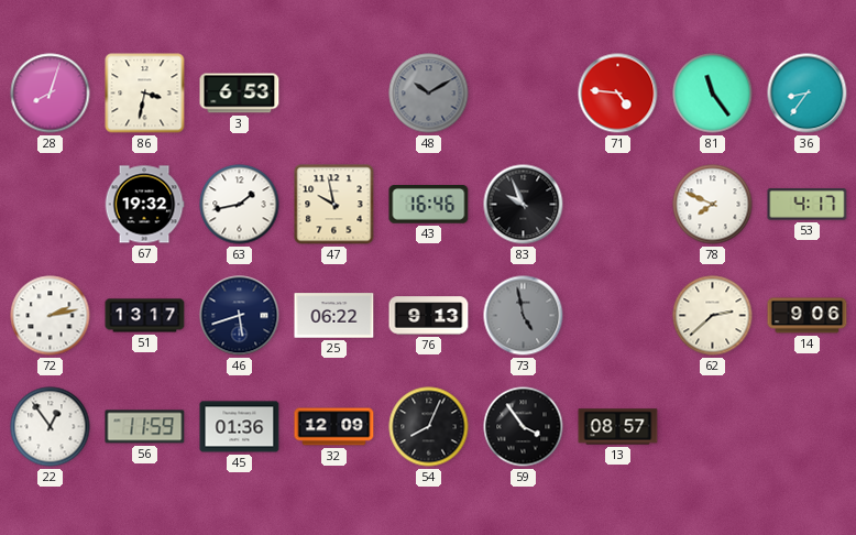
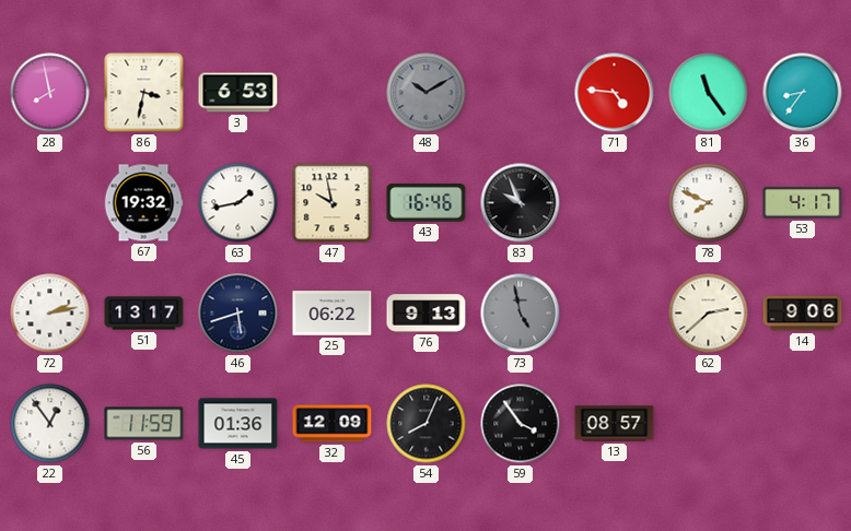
28: 8:03 -> 7:58
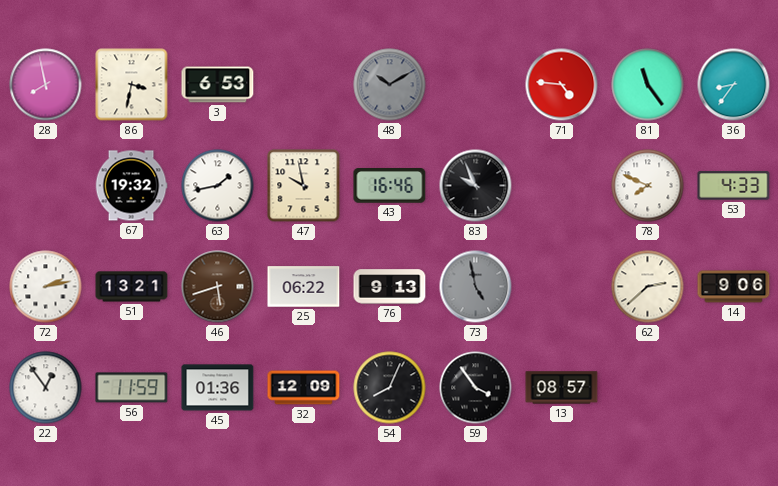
53: 4:17 -> 4:33
51: 13:17 -> 13:21
46 dial: navy -> brown
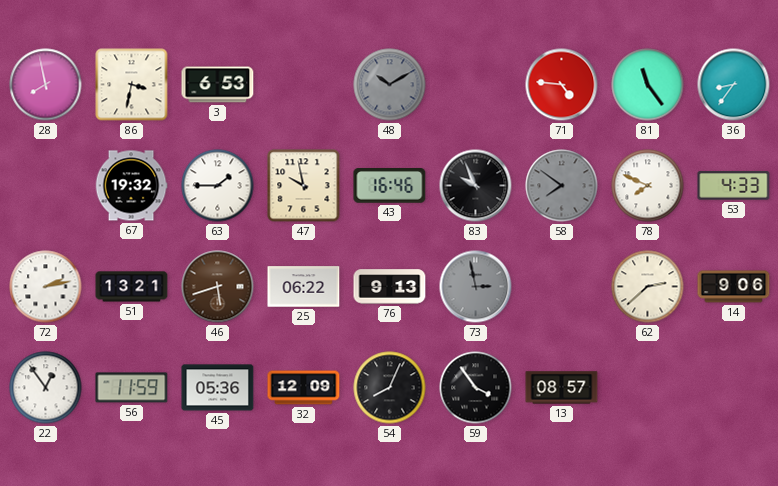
63: 1:43 -> 1:45
58: none -> 7:51
73: 4:58 -> 2:58
45: 01:36 -> 05:36
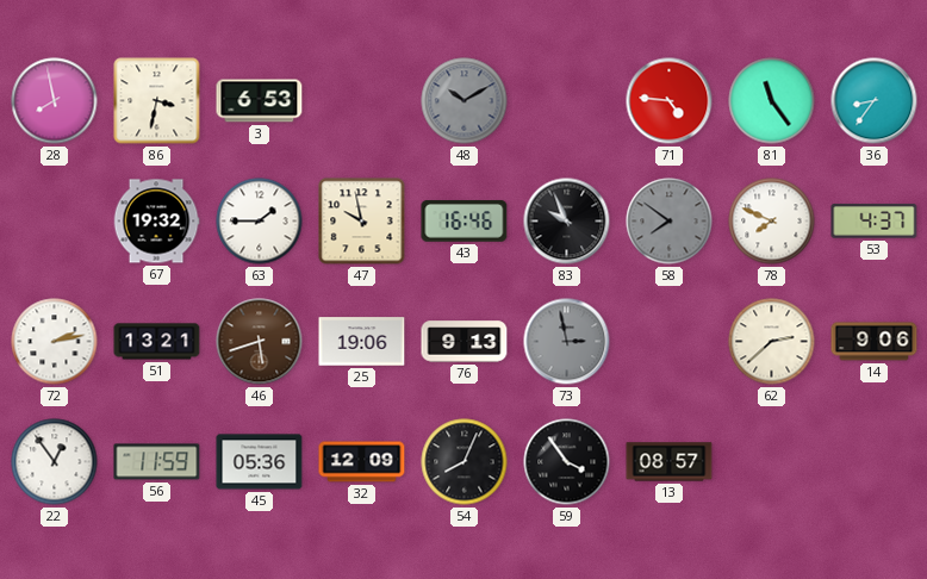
53: 4:33 -> 4:37
25: 06:22 -> 19:06
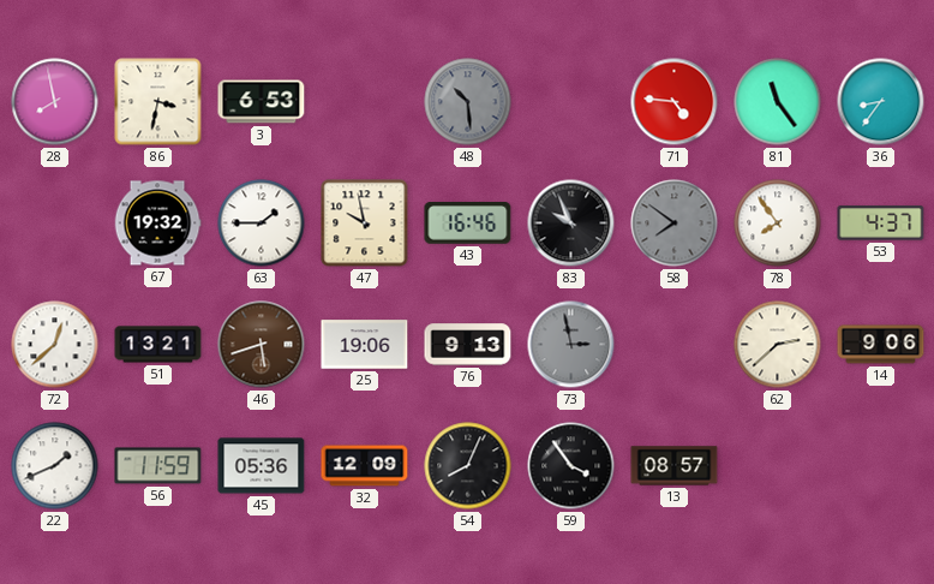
48: 10:10 -> 10:29
78: 7:49 -> 7:54
72: 2:13 -> 12:38
22: 12:54 -> 1:41
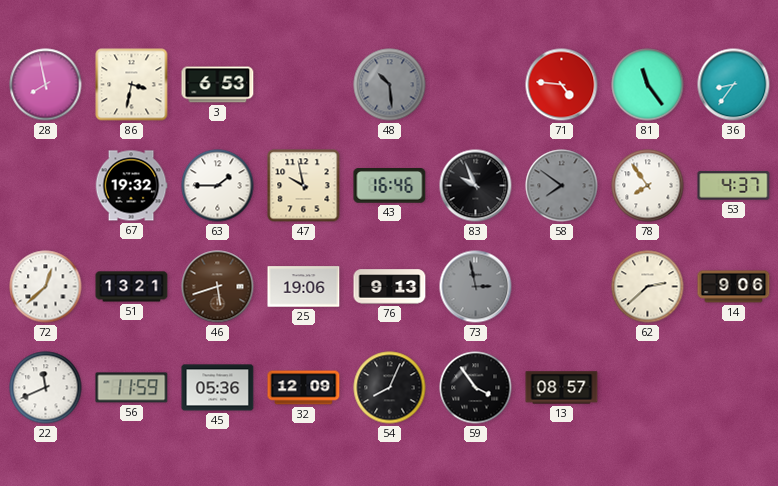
22: 1:41 -> 11:41
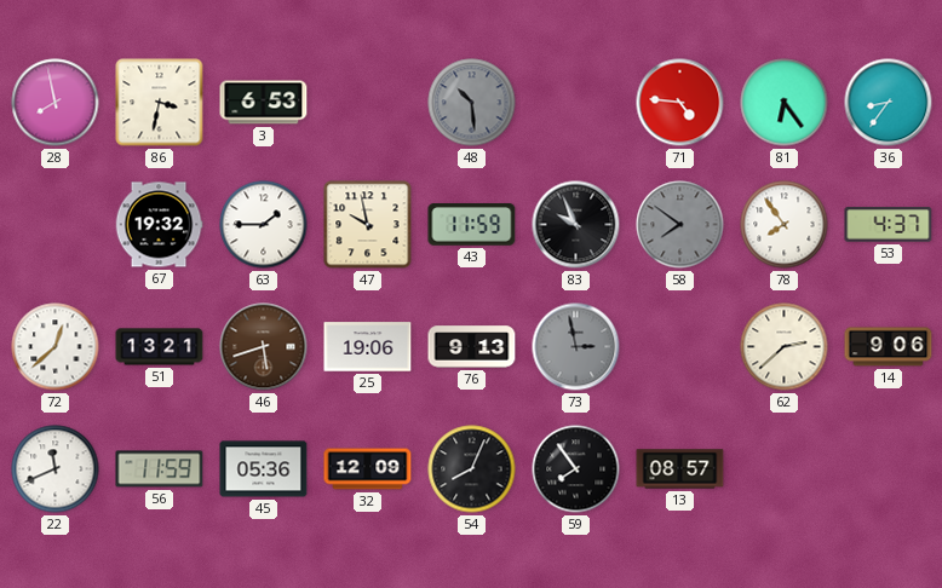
81: 11:24 -> 6:24
43: 16:46 -> 11:59
59: 3:54 -> 7:54
